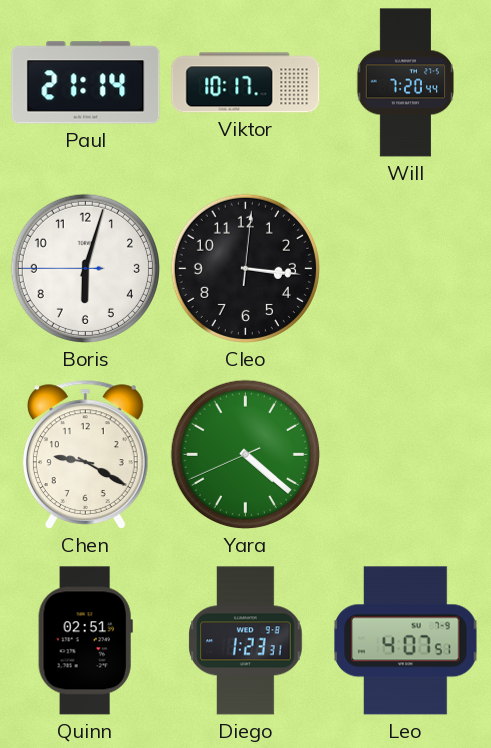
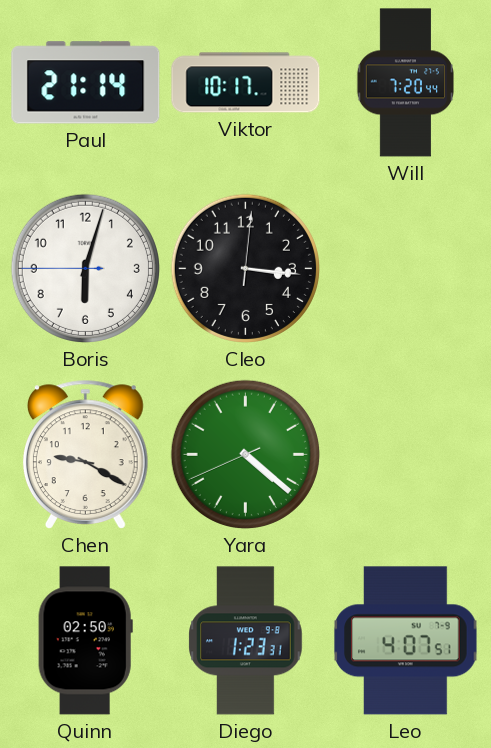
Quinn: 02:51 -> 02:50
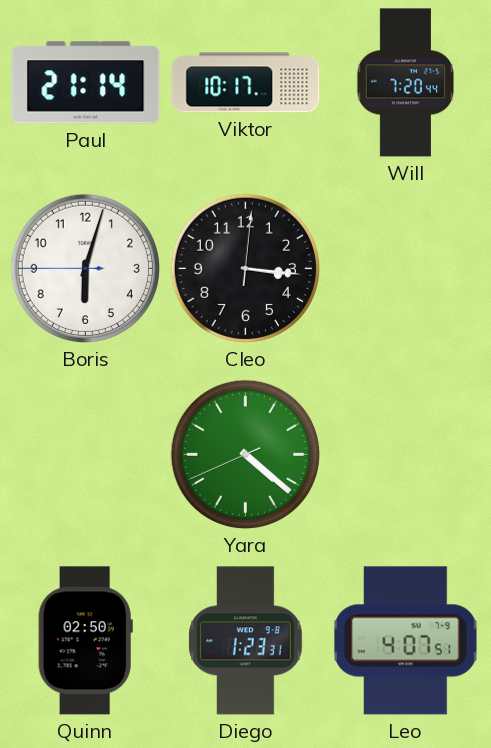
Chen: 9:20 -> none
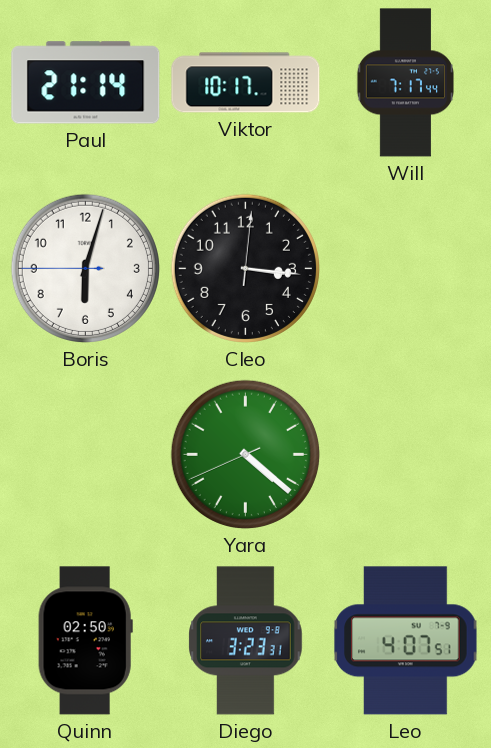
Will: 7:20 -> 7:17
Diego: 1:23 -> 3:23
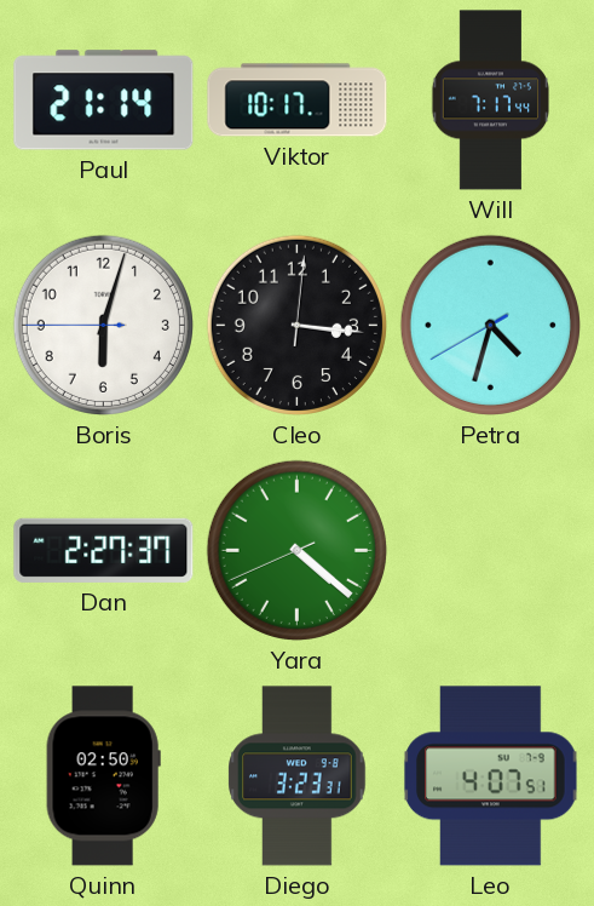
Petra: none -> 4:32
Dan: none -> 2:27
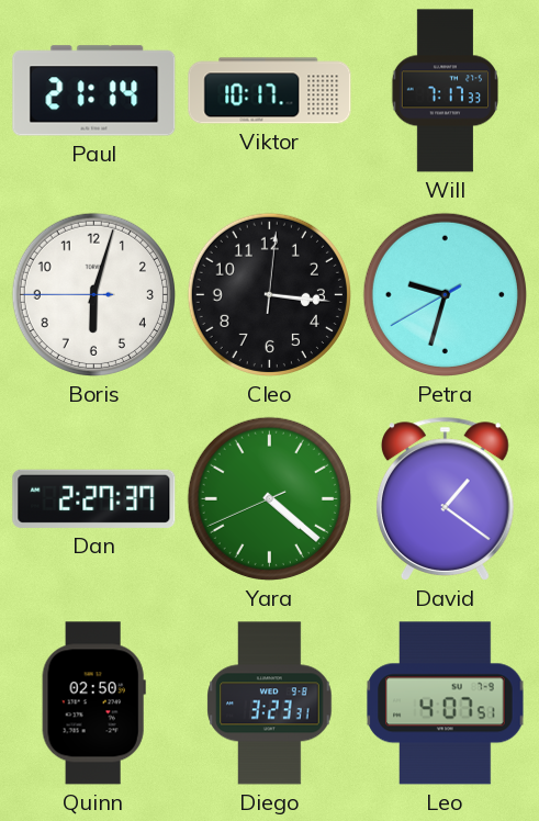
Will: 7:17:44 -> 7:17:33
Petra: 4:32 -> 9:32
David: none -> 1:21
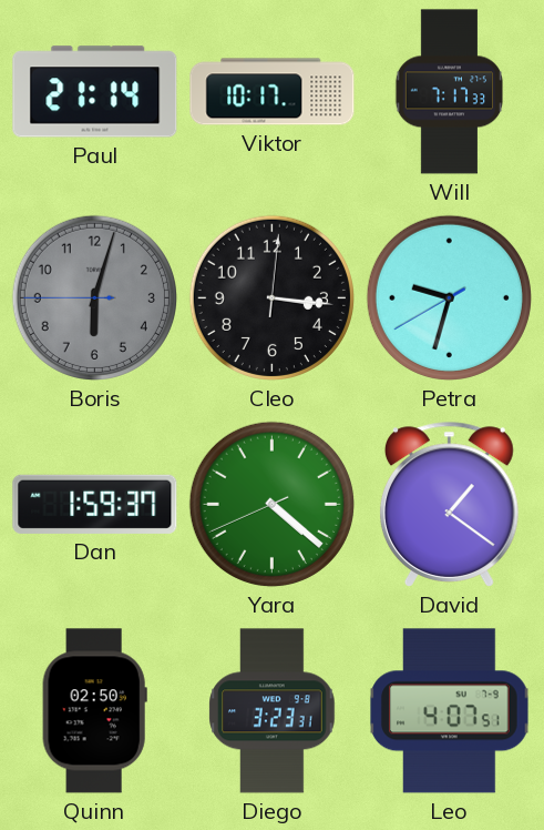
Boris dial: white -> grey
Dan: 2:27 -> 1:59
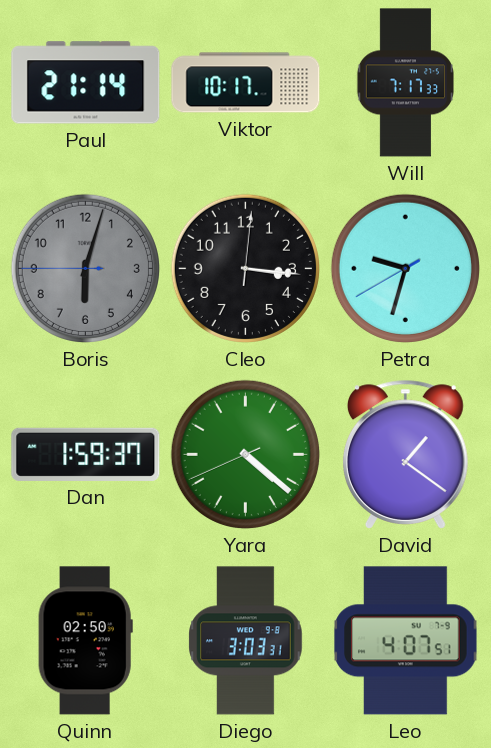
Diego: 3:23 -> 3:03
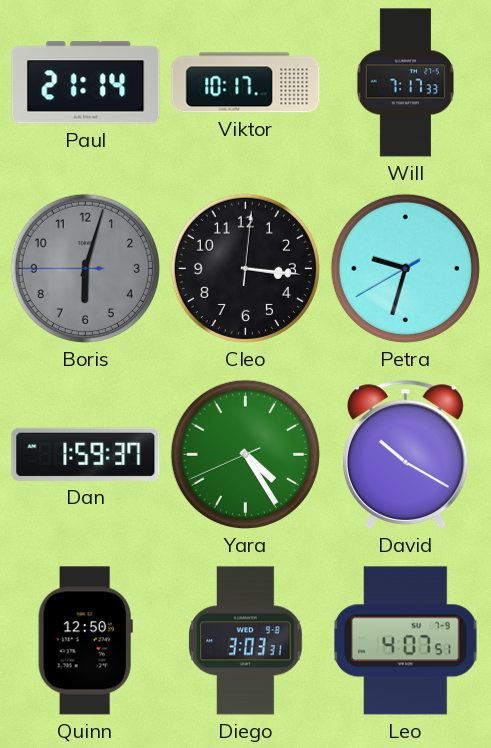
Yara: 4:21 -> 4:24
David: 1:21 -> 10:20
Quinn: 02:50 -> 12:50
